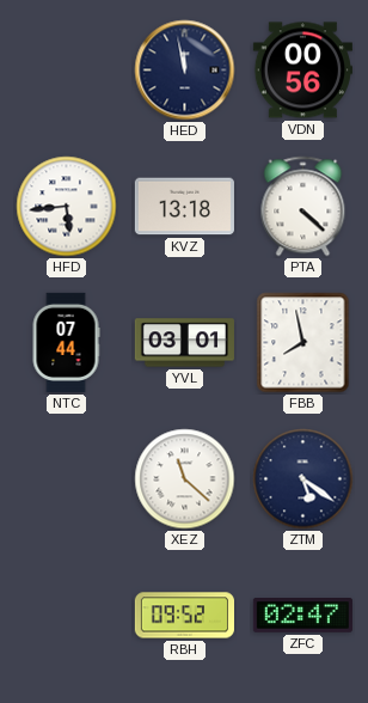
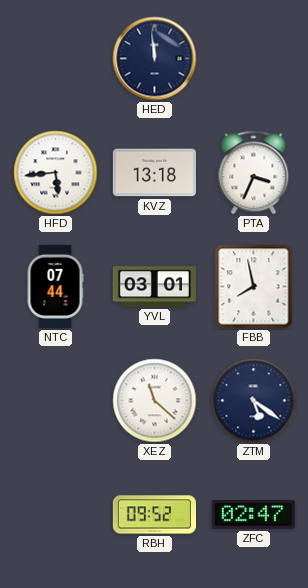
HED: 11:58 -> 11:59
VDN: 00:56 -> none
PTA: 4:22 -> 3:34
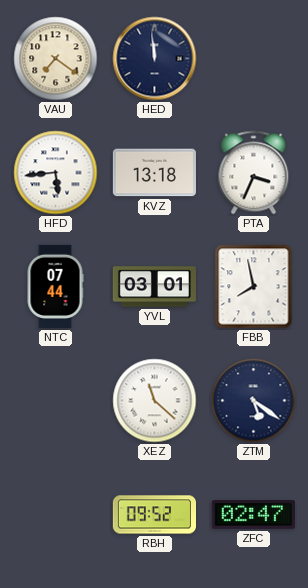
VAU: none -> 7:21
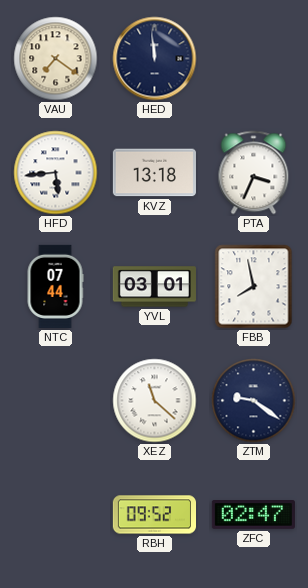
ZTM: 5:21 -> 9:21
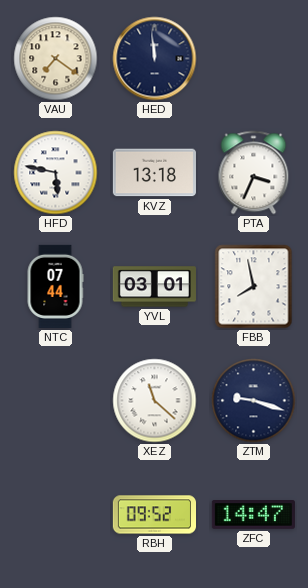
HFD: 5:44 -> 5:47
ZTM: 9:21 -> 9:18
ZFC: 02:47 -> 14:47
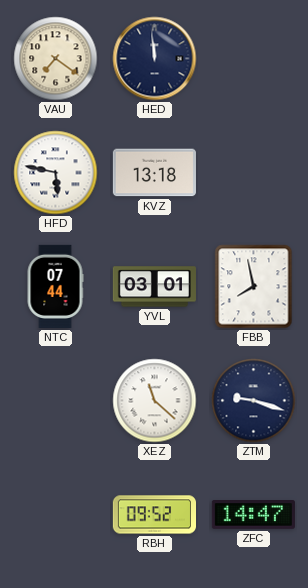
PTA: 3:34 -> none
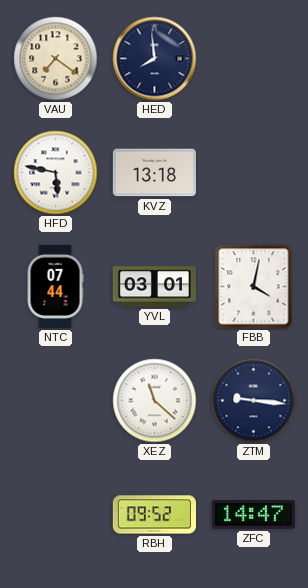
HED: 11:59 -> 7:59
FBB: 7:58 -> 4:02
ZTM: 9:18 -> 9:16
